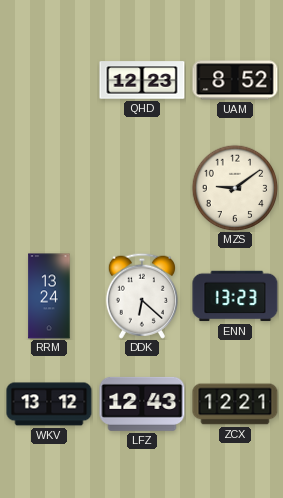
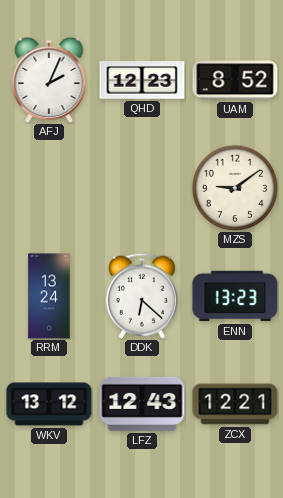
AFJ: none -> 2:04
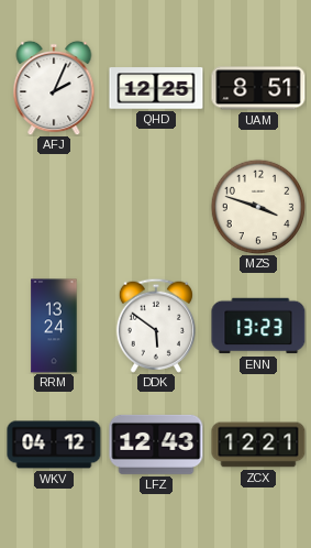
QHD: 12:23 -> 12:25
UAM: 8:52 -> 8:51
MZS: 9:09 -> 3:48
DDK: 6:22 -> 5:51
WKV: 13:12 -> 04:12
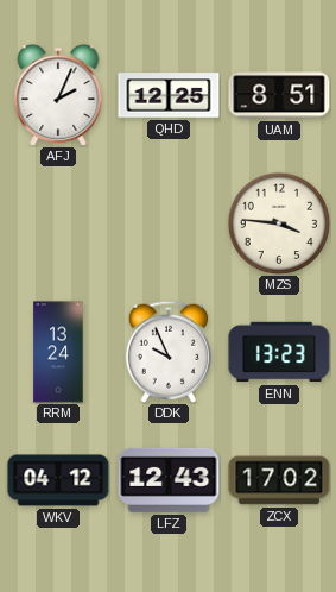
MZS: 3:48 -> 3:46
DDK: 5:51 -> 9:56
ZCX: 12:21 -> 17:02
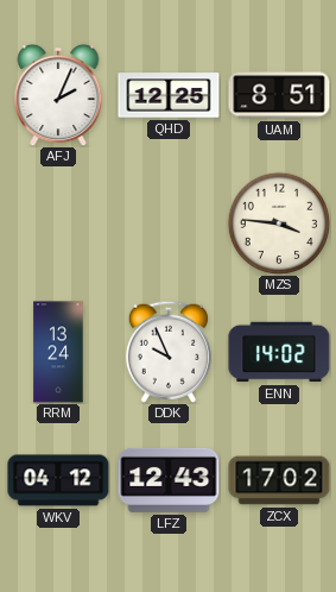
ENN: 13:23 -> 14:02
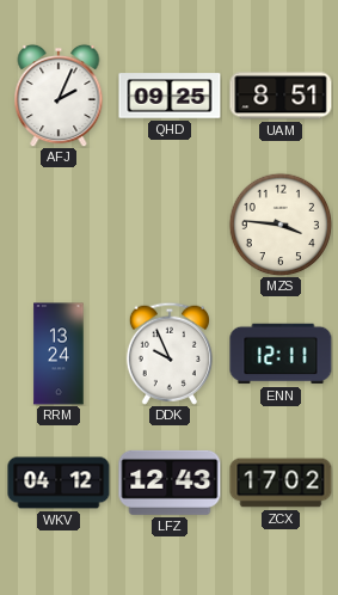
QHD: 12:25 -> 09:25
ENN: 14:02 -> 12:11
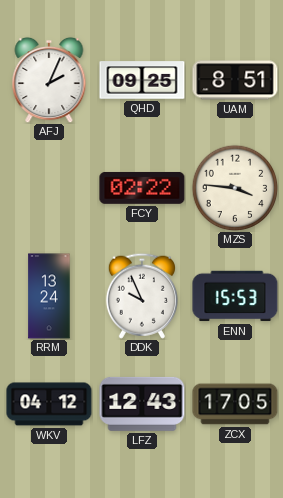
FCY: none -> 02:22
ENN: 12:11 -> 15:53
ZCX: 17:02 -> 17:05
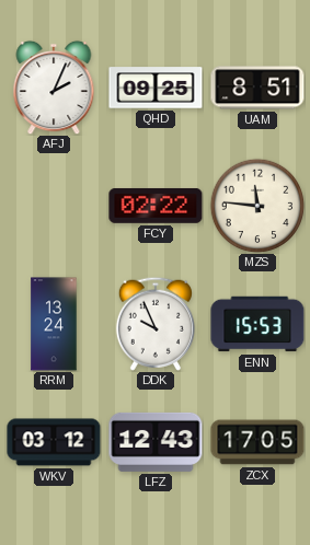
MZS: 3:46 -> 11:46
WKV: 04:12 -> 03:12
